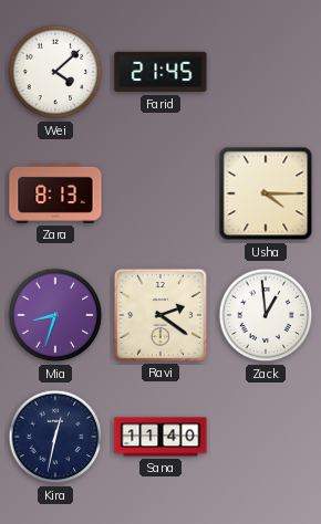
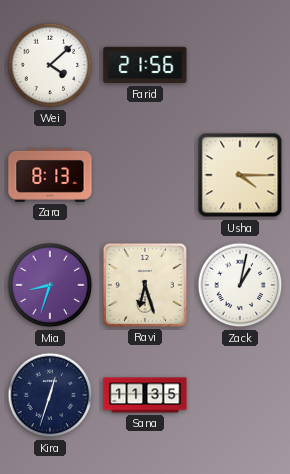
Farid: 21:45 -> 21:56
Ravi: 2:21 -> 6:27
Zack: 12:59 -> 1:02
Kira: 12:32 -> 12:33
Sana: 11:40 -> 11:35
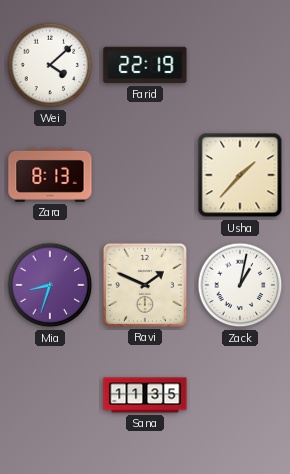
Farid: 21:56 -> 22:19
Usha: 4:15 -> 1:37
Ravi: 6:27 -> 1:49
Kira: 12:33 -> none
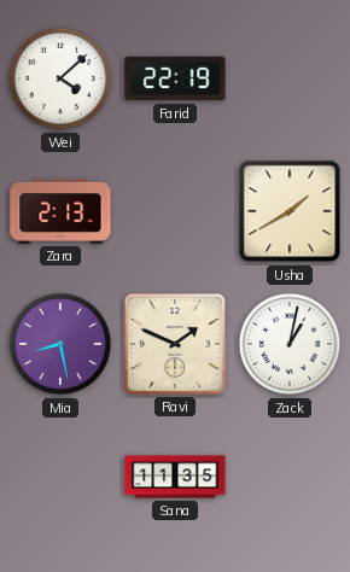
Zara: 8:13 -> 2:13
Usha: 1:37 -> 1:40
Mia: 8:33 -> 8:28
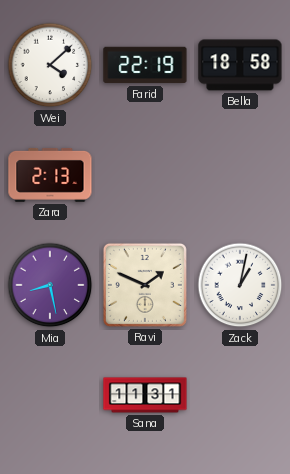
Bella: none -> 18:58
Usha: 1:40 -> none
Sana: 11:35 -> 11:31
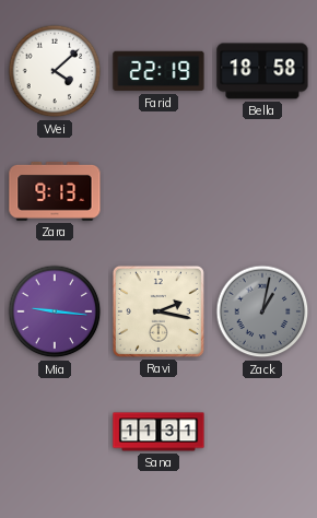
Zara: 2:13 -> 9:13
Mia: 8:28 -> 9:16
Ravi: 1:49 -> 2:17
Zack dial: white -> grey
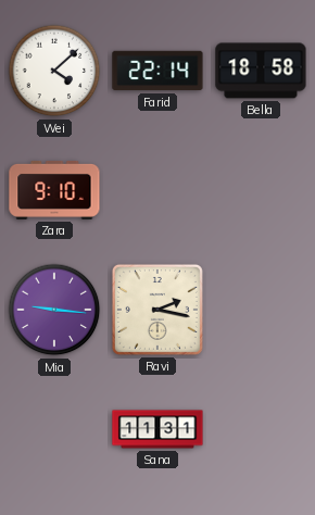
Farid: 22:19 -> 22:14
Zara: 9:13 -> 9:10
Zack: 1:02 -> none
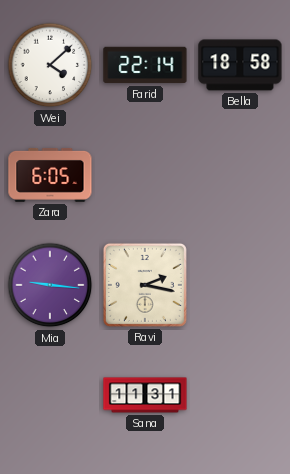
Zara: 9:10 -> 6:05
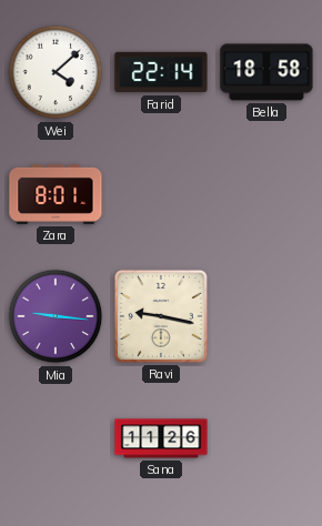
Zara: 6:05 -> 8:01
Ravi: 2:17 -> 9:17
Sana: 11:31 -> 11:26
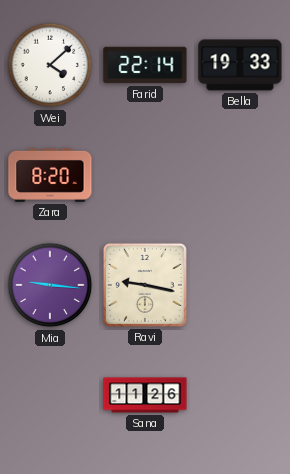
Bella: 18:58 -> 19:33
Zara: 8:01 -> 8:20
